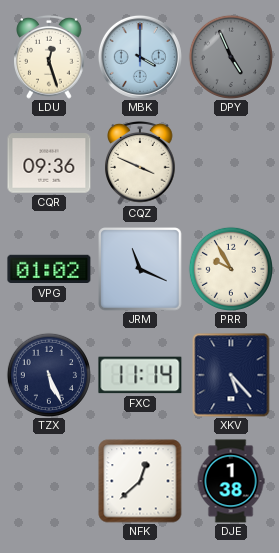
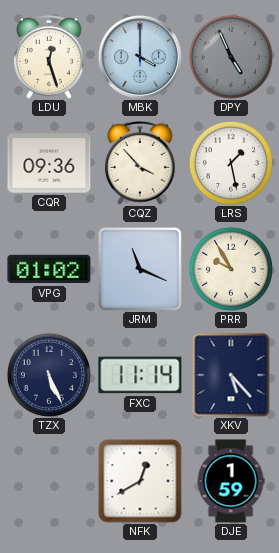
CQZ: 3:49 -> 3:53
LRS: none -> 1:28
NFK: 12:38 -> 12:40
DJE: 1:38 -> 1:59
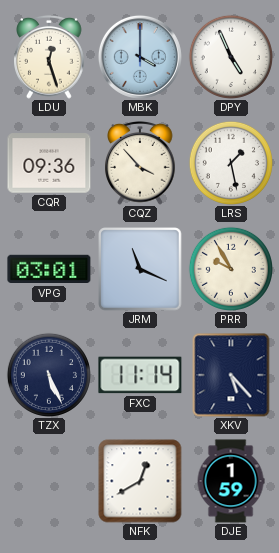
DPY dial: grey -> white
VPG: 01:02 -> 03:01
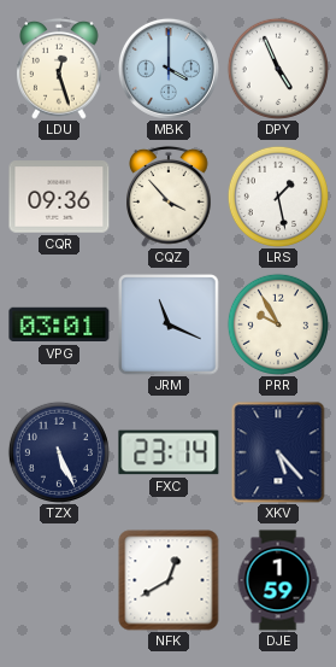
FXC: 11:14 -> 23:14
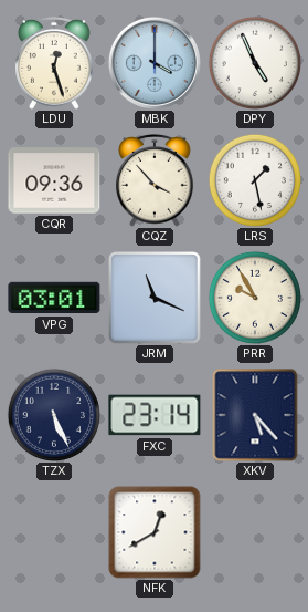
DJE: 1:59 -> none
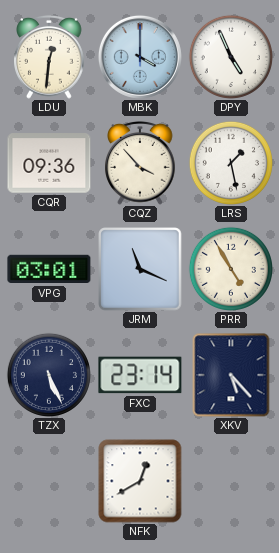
LDU: 12:27 -> 12:31
PRR: 9:55 -> 4:55
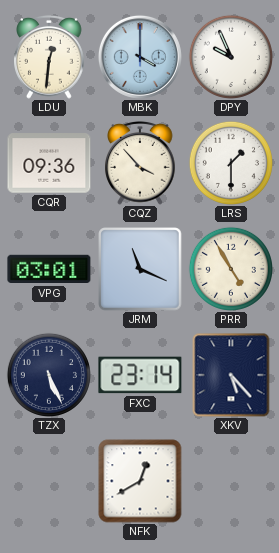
DPY: 4:56 -> 9:56
LRS: 1:28 -> 1:30
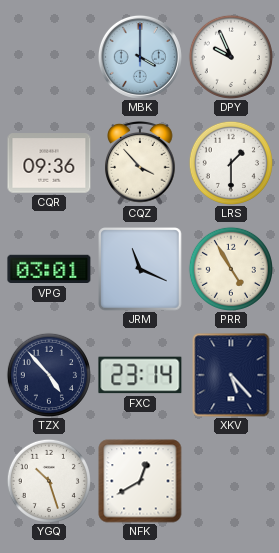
LDU: 12:31 -> none
TZX: 5:26 -> 4:53
YGQ: none -> 10:27
